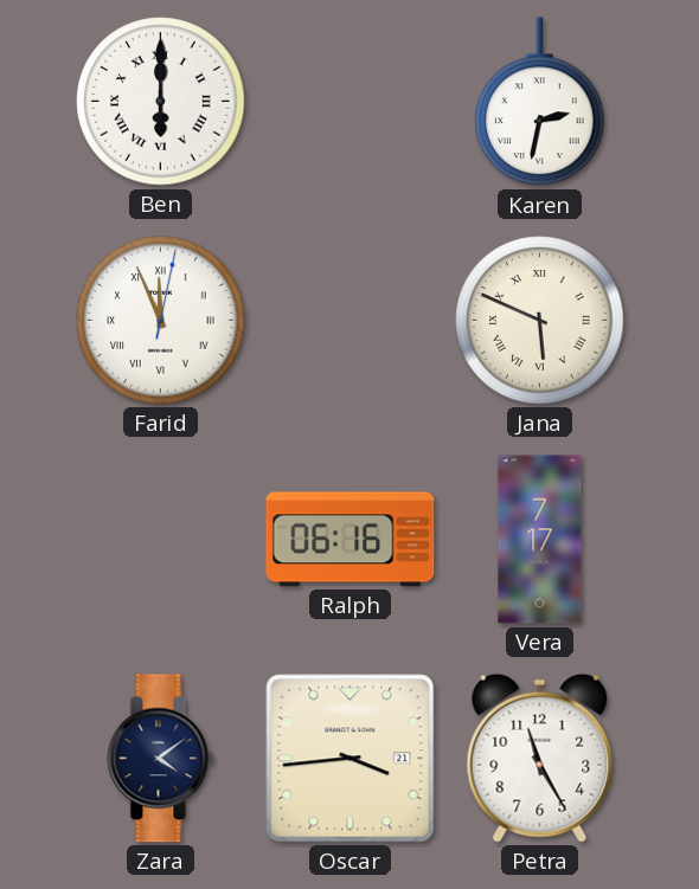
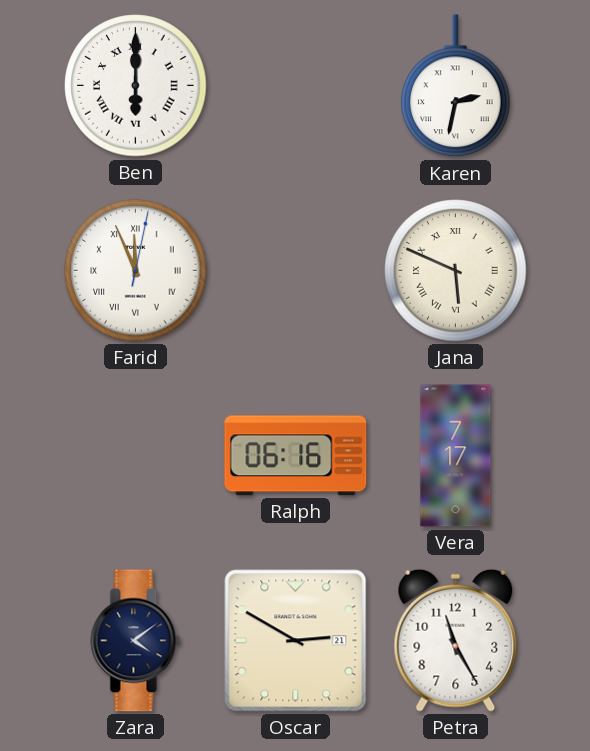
Oscar: 3:44 -> 2:50
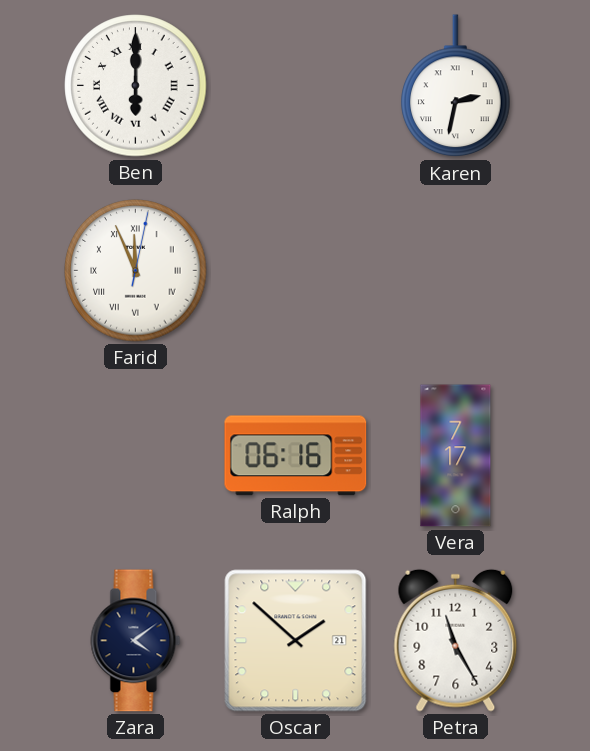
Jana: 5:49 -> none
Oscar: 2:50 -> 1:52
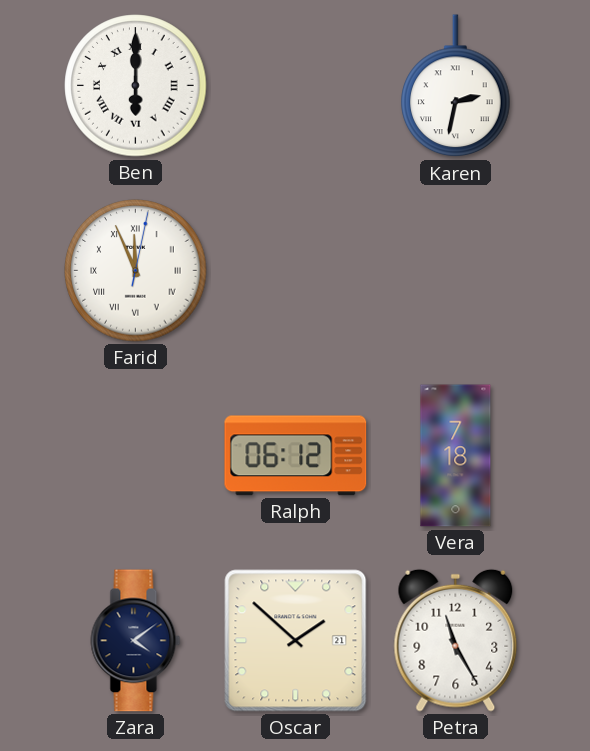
Ralph: 06:16 -> 06:12
Vera: 7:17 -> 7:18
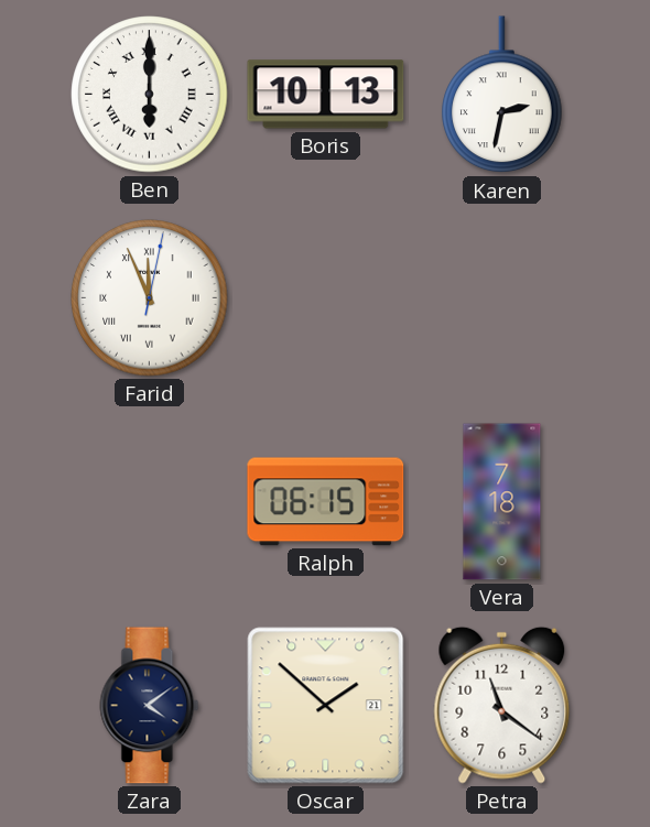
Boris: none -> 10:13
Ralph: 06:12 -> 06:15
Petra: 11:25 -> 11:21
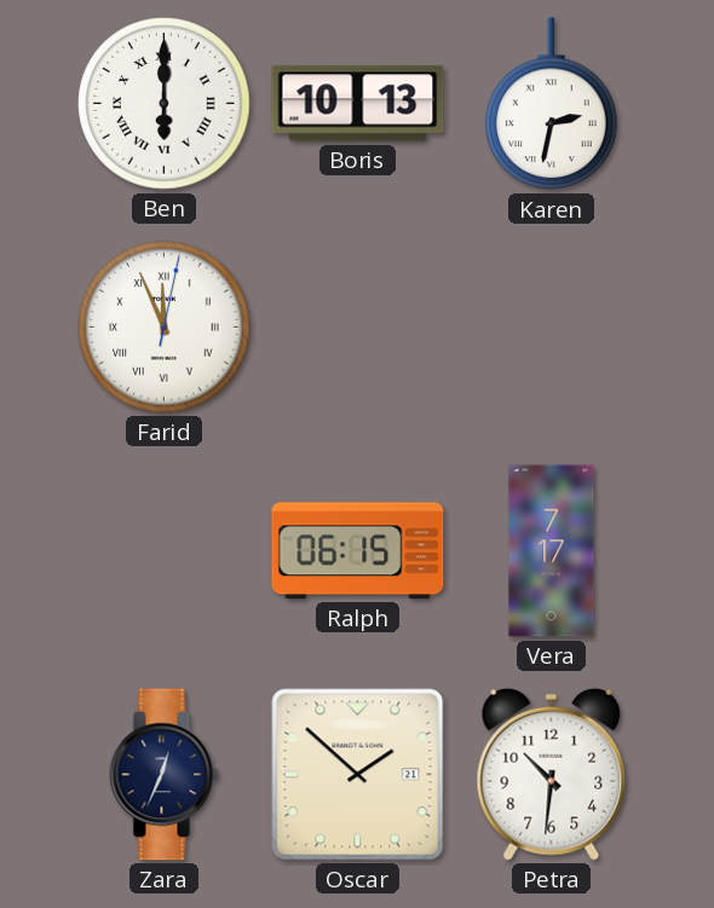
Vera: 7:18 -> 7:17
Zara: 4:09 -> 12:34
Petra: 11:21 -> 10:31
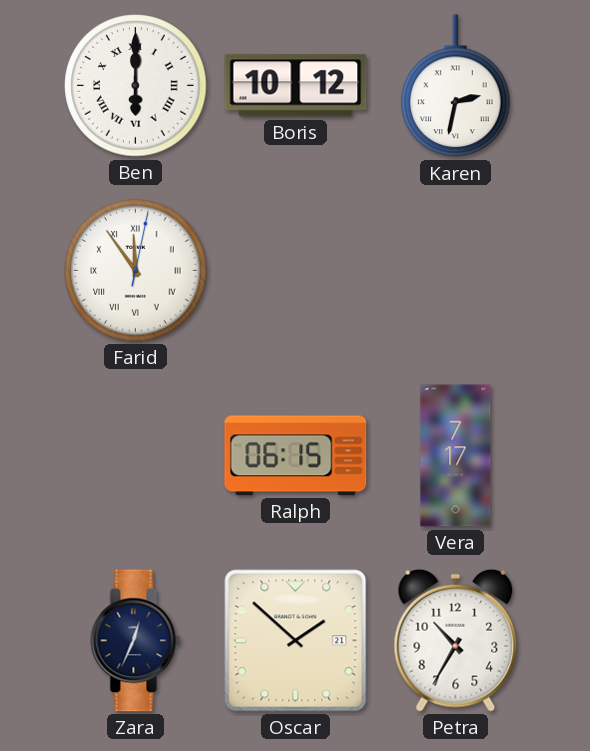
Boris: 10:13 -> 10:12
Farid: 11:56 -> 11:54
Petra: 10:31 -> 10:35
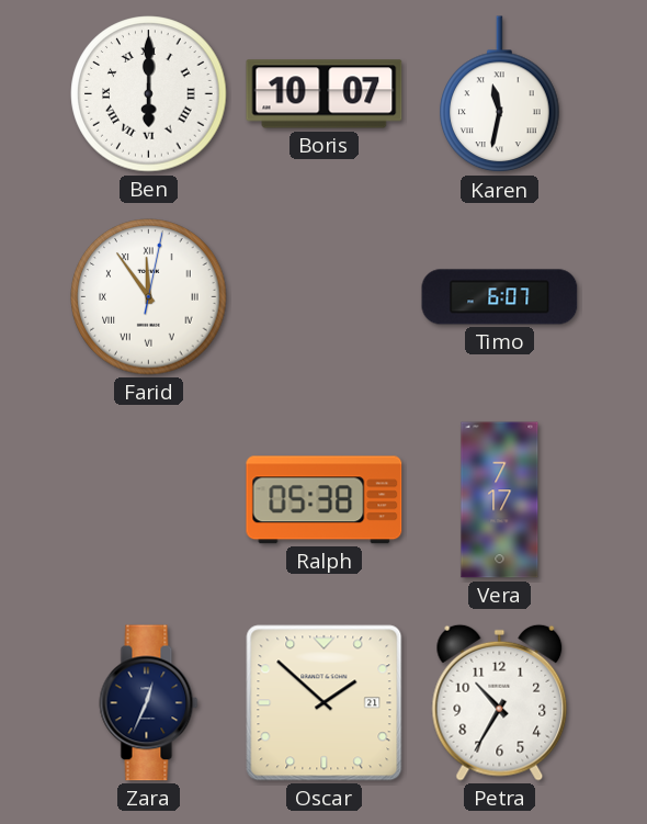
Boris: 10:12 -> 10:07
Karen: 2:32 -> 11:32
Timo: none -> 6:07
Ralph: 06:15 -> 05:38
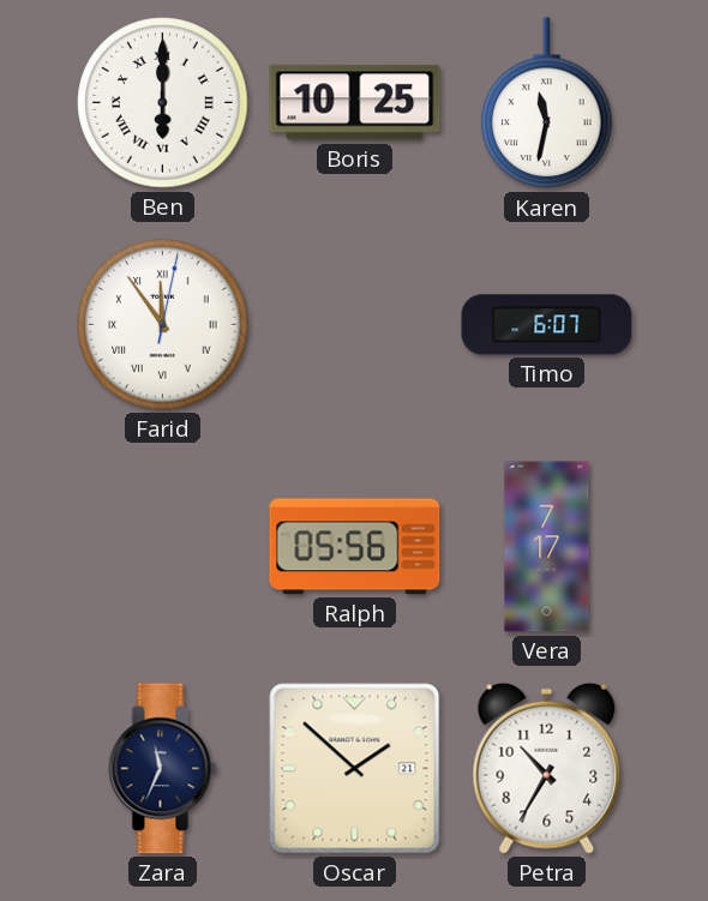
Boris: 10:07 -> 10:25
Ralph: 05:38 -> 05:56
Zara: 12:34 -> 11:34
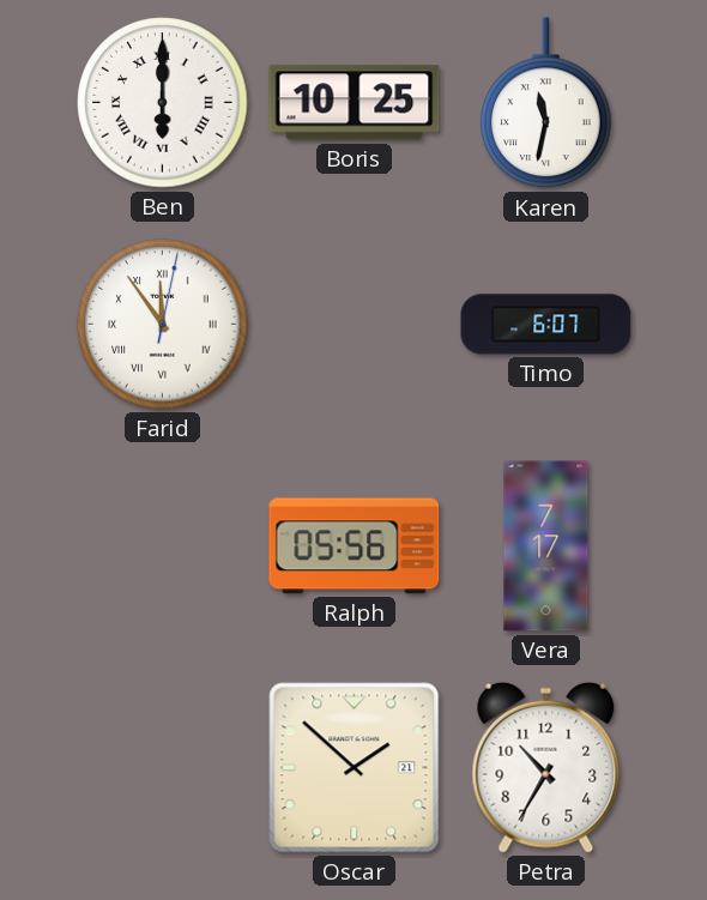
Zara: 11:34 -> none
